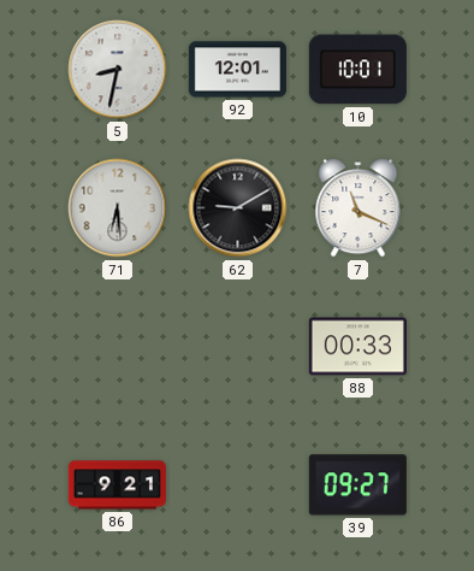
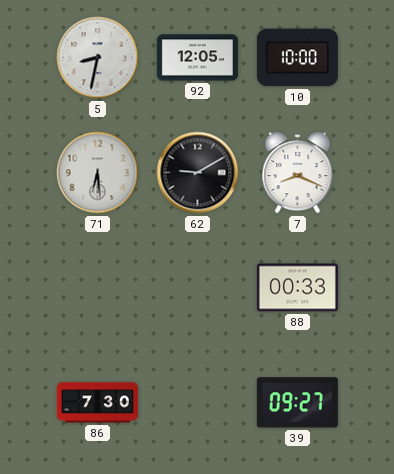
92: 12:01 -> 12:05
10: 10:01 -> 10:00
7: 11:19 -> 8:19
86: 9:21 -> 7:30
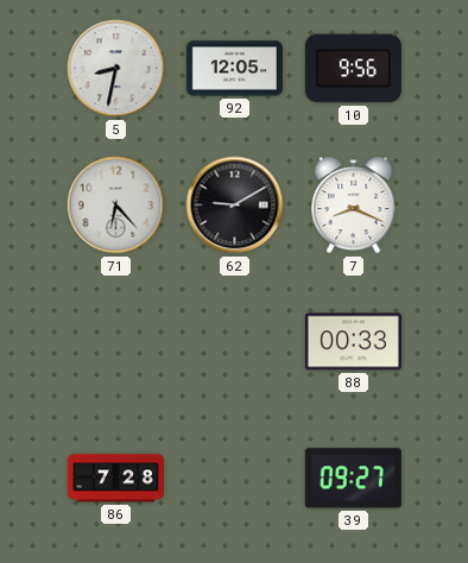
10: 10:00 -> 9:56
71: 6:29 -> 6:23
86: 7:30 -> 7:28
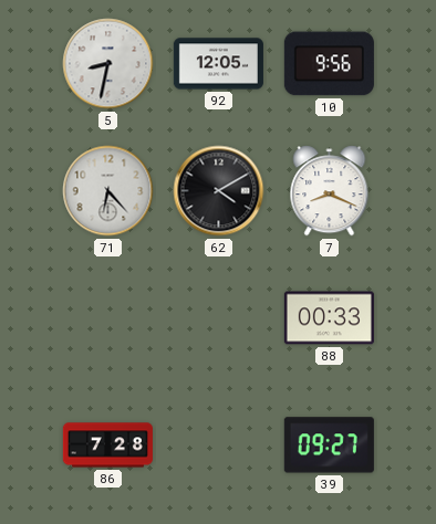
62: 9:10 -> 4:10
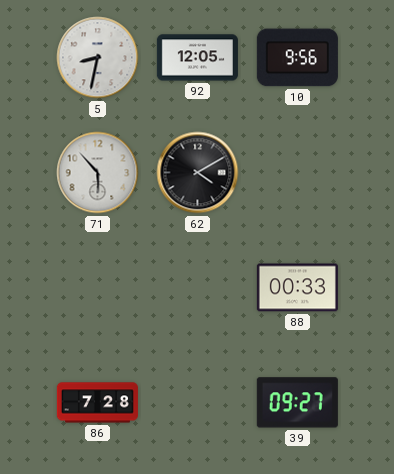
71: 6:23 -> 5:53
7: 8:19 -> none
